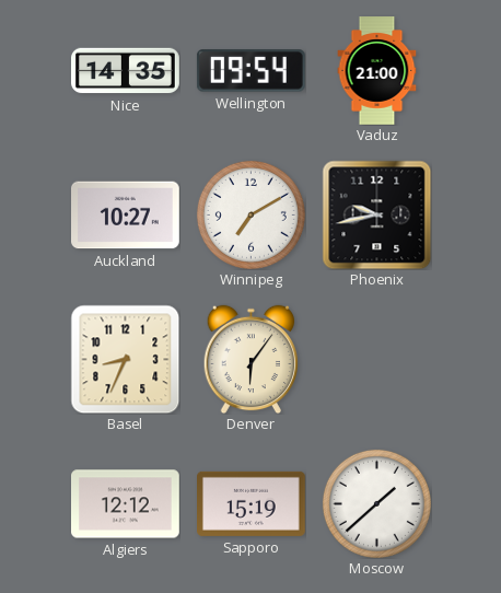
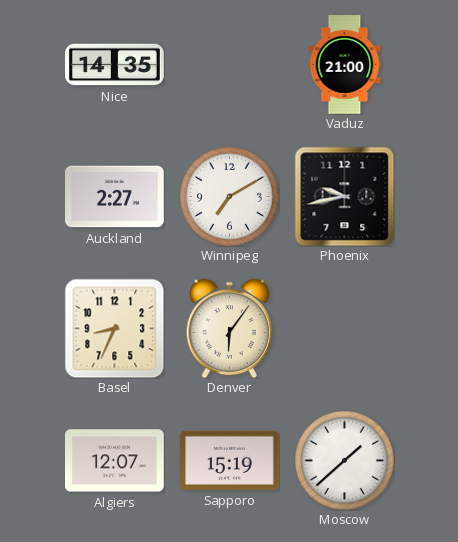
Wellington: 09:54 -> none
Auckland: 10:27 -> 2:27
Algiers: 12:12 -> 12:07
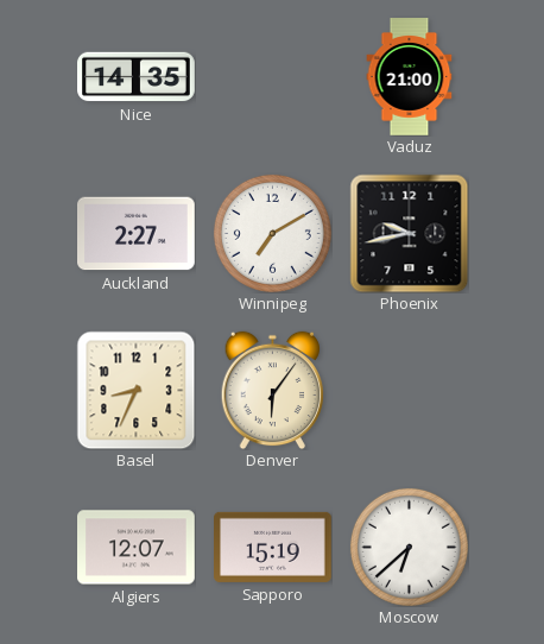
Moscow: 1:38 -> 6:38
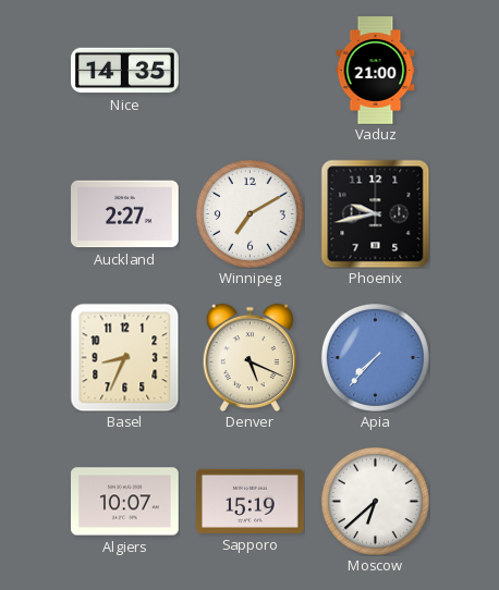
Denver: 6:06 -> 5:19
Apia: none -> 7:37
Algiers: 12:07 -> 10:07
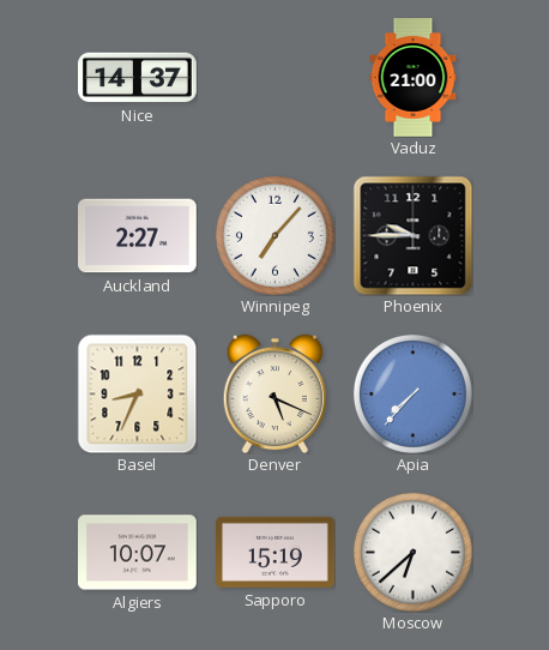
Nice: 14:35 -> 14:37
Winnipeg: 7:10 -> 7:07
Phoenix: 9:43 -> 9:45
